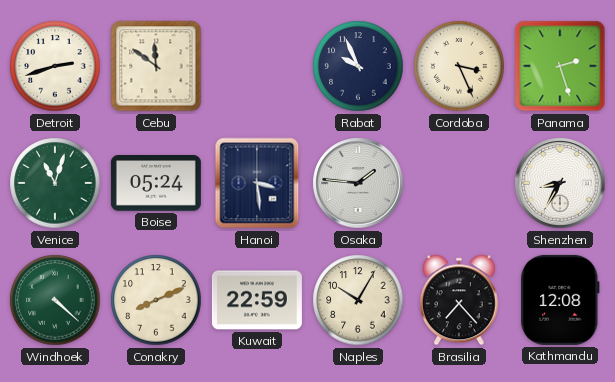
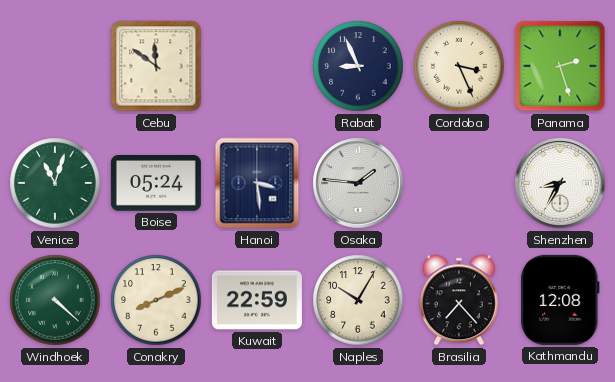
Detroit: 2:42 -> none
Rabat: 9:56 -> 8:56
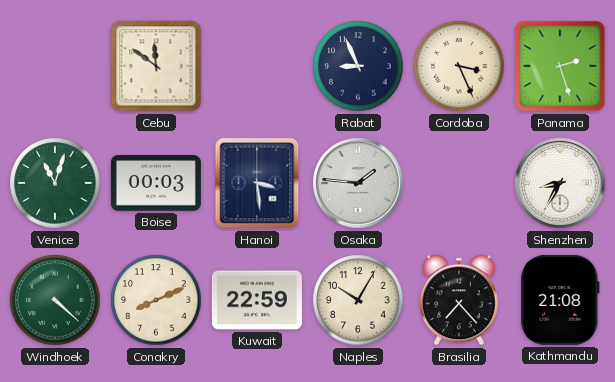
Boise: 05:24 -> 00:03
Kathmandu: 12:08 -> 21:08
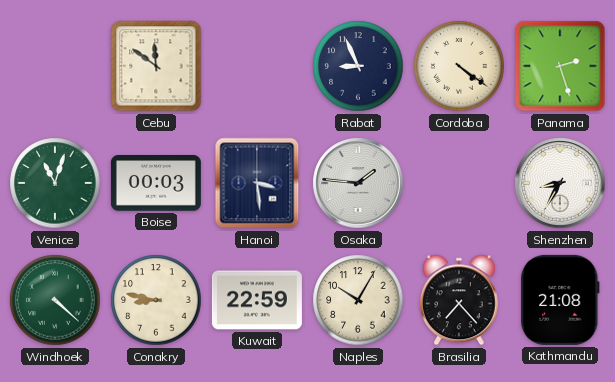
Cordoba: 3:26 -> 4:21
Conakry: 8:11 -> 8:47
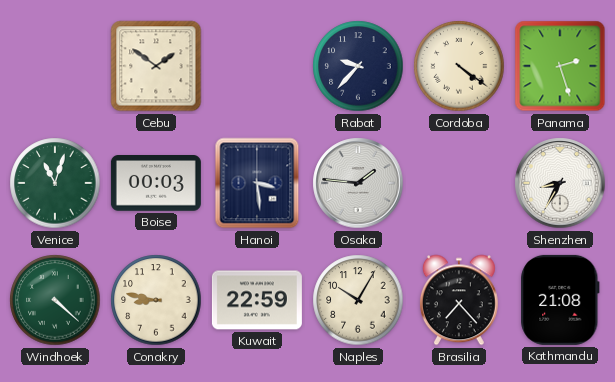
Cebu: 11:51 -> 1:51
Rabat: 8:56 -> 9:37
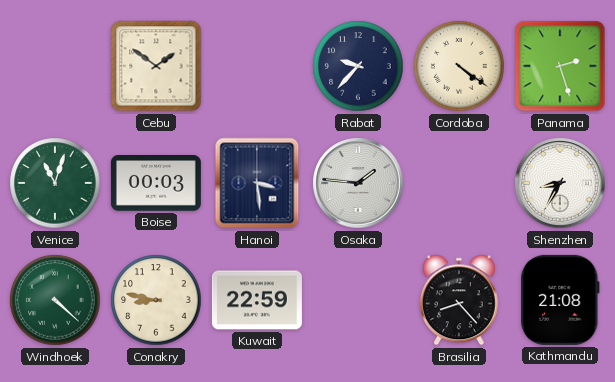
Naples: 10:05 -> none
Brasilia: 7:23 -> 8:23
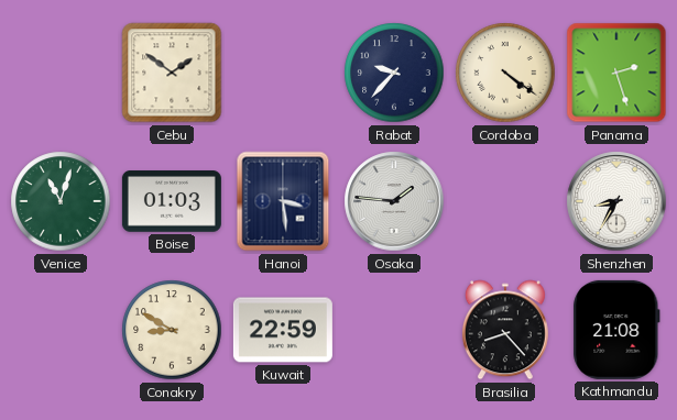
Boise: 00:03 -> 01:03
Windhoek: 4:22 -> none
Conakry: 8:47 -> 8:50
